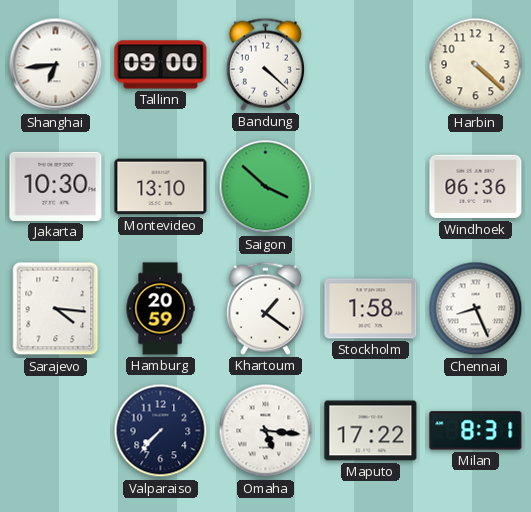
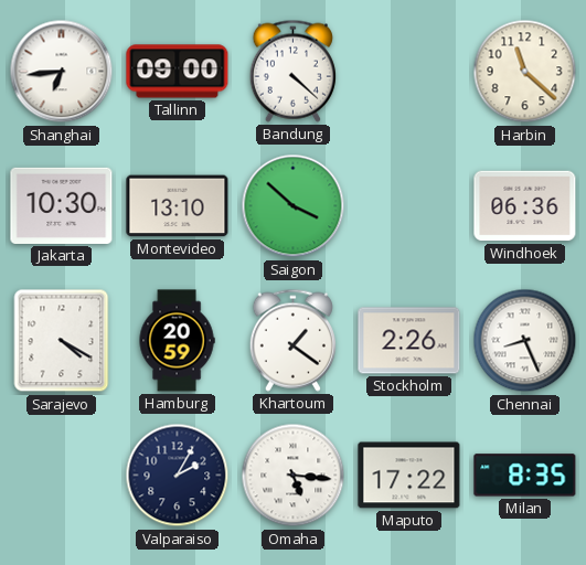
Harbin: 4:22 -> 11:22
Sarajevo: 4:16 -> 4:20
Stockholm: 1:58 -> 2:26
Valparaiso: 7:37 -> 2:05
Milan: 8:31 -> 8:35
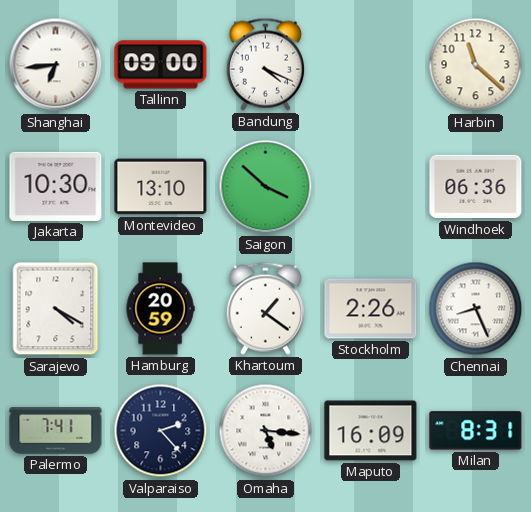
Bandung: 4:22 -> 4:19
Palermo: none -> 7:41
Valparaiso: 2:05 -> 2:23
Maputo: 17:22 -> 16:09
Milan: 8:35 -> 8:31
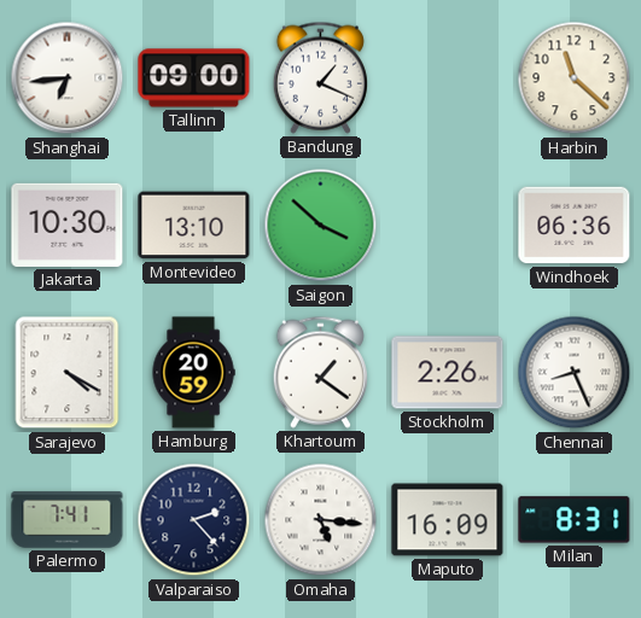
Bandung: 4:19 -> 1:19
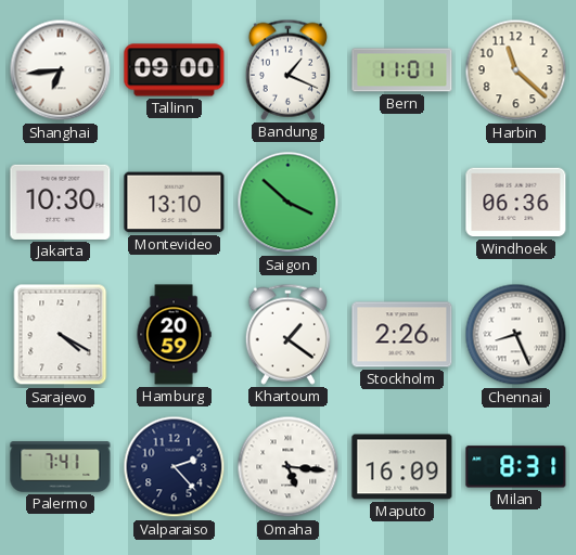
Bern: none -> 11:01
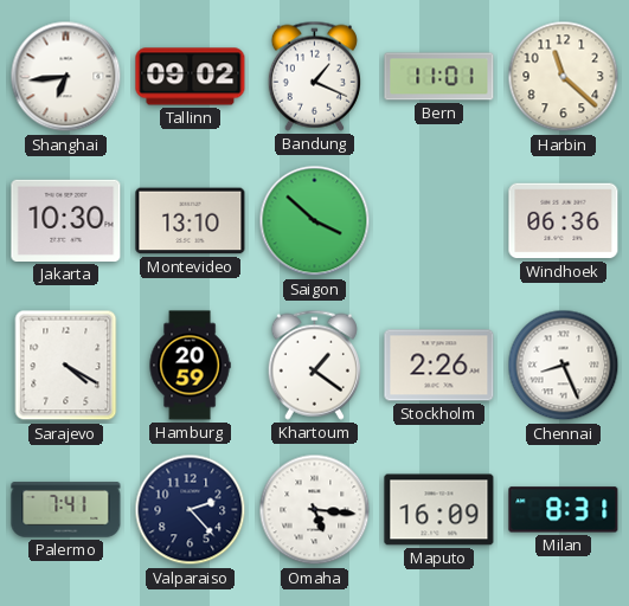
Tallinn: 09:00 -> 09:02
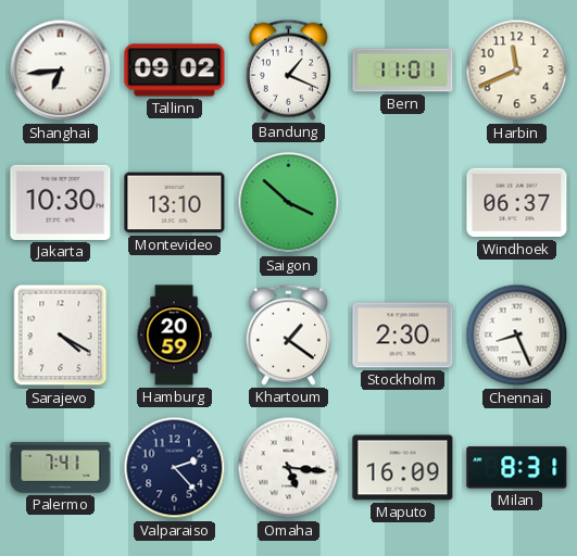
Harbin: 11:22 -> 11:41
Windhoek: 06:36 -> 06:37
Stockholm: 2:26 -> 2:30
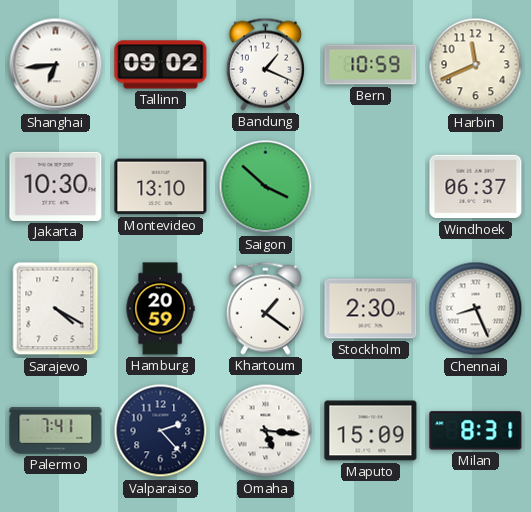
Bern: 11:01 -> 10:59
Maputo: 16:09 -> 15:09
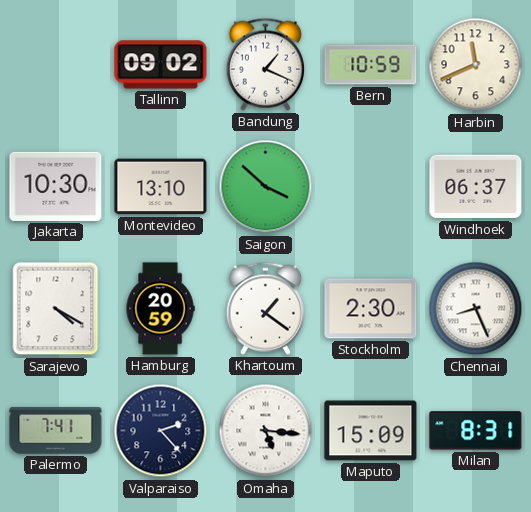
Shanghai: 6:44 -> none
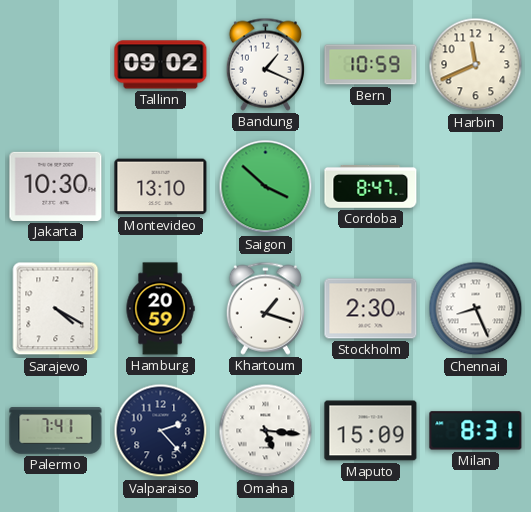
Cordoba: none -> 8:47
Windhoek: 06:37 -> none
Khartoum: 1:21 -> 1:18
